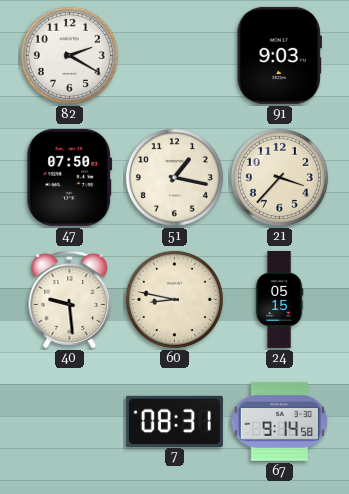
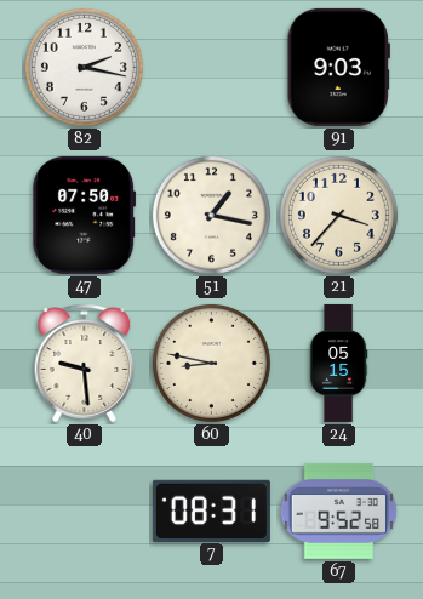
82: 2:20 -> 2:17
67: 9:14 -> 9:52
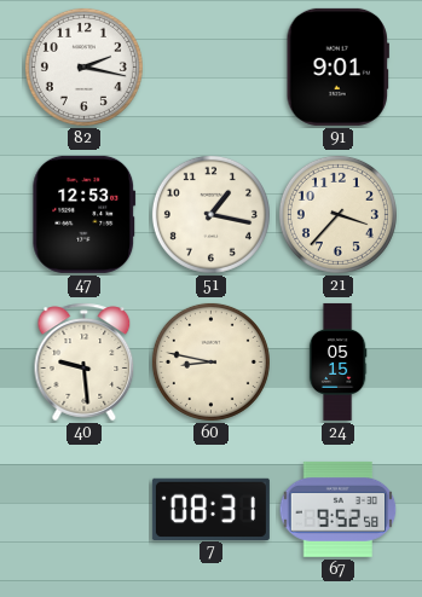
91: 9:03 -> 9:01
47: 07:50 -> 12:53
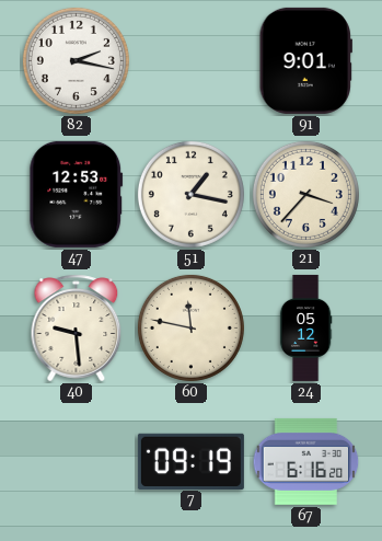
60: 8:47 -> 11:47
24: 05:15 -> 05:12
7: 08:31 -> 09:19
67: 9:52 -> 6:16
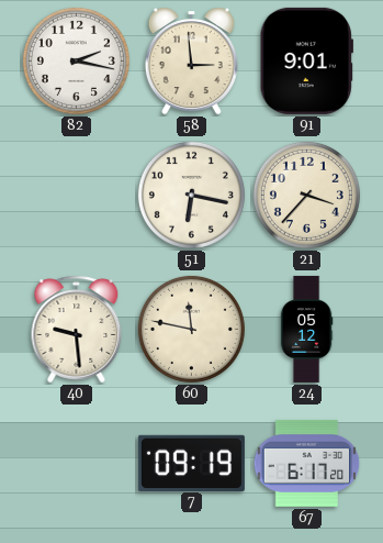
58: none -> 2:59
47: 12:53 -> none
51: 1:17 -> 6:17
67: 6:16 -> 6:17
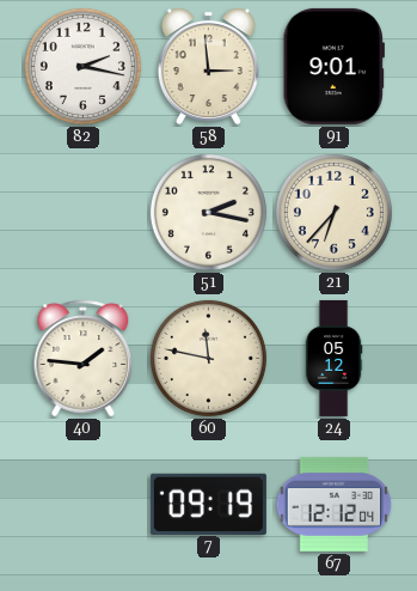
51: 6:17 -> 2:17
21: 3:37 -> 6:37
40: 9:29 -> 1:46
67: 6:17 -> 12:12
